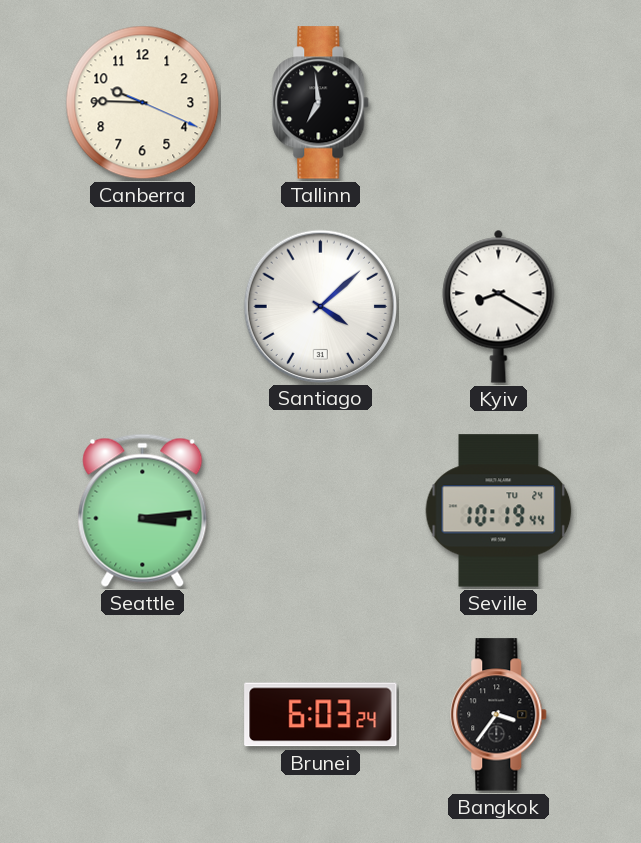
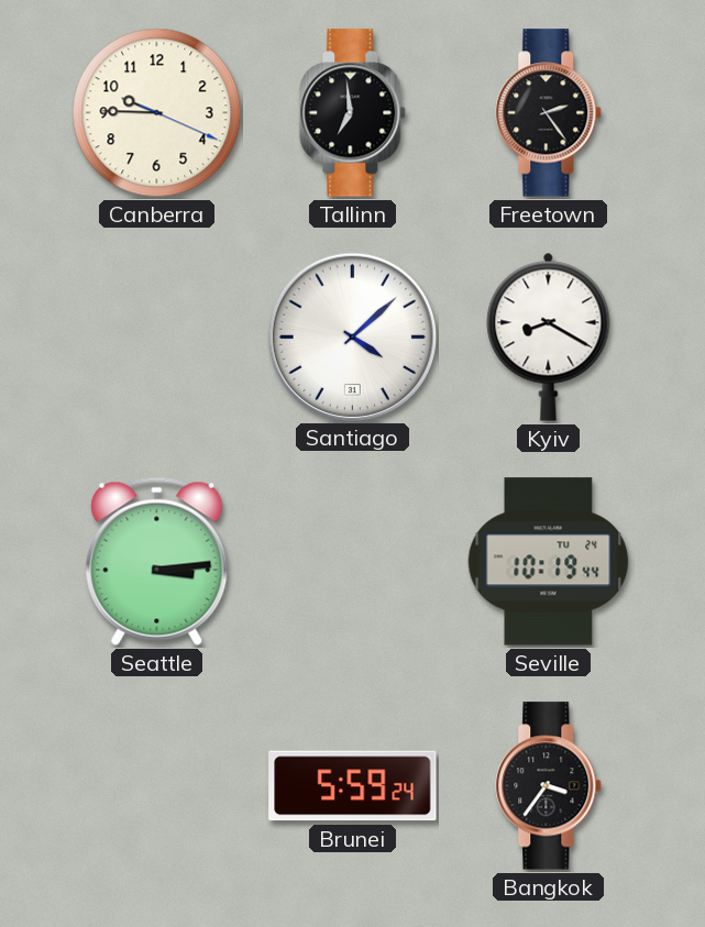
Freetown: none -> 2:24
Brunei: 6:03 -> 5:59
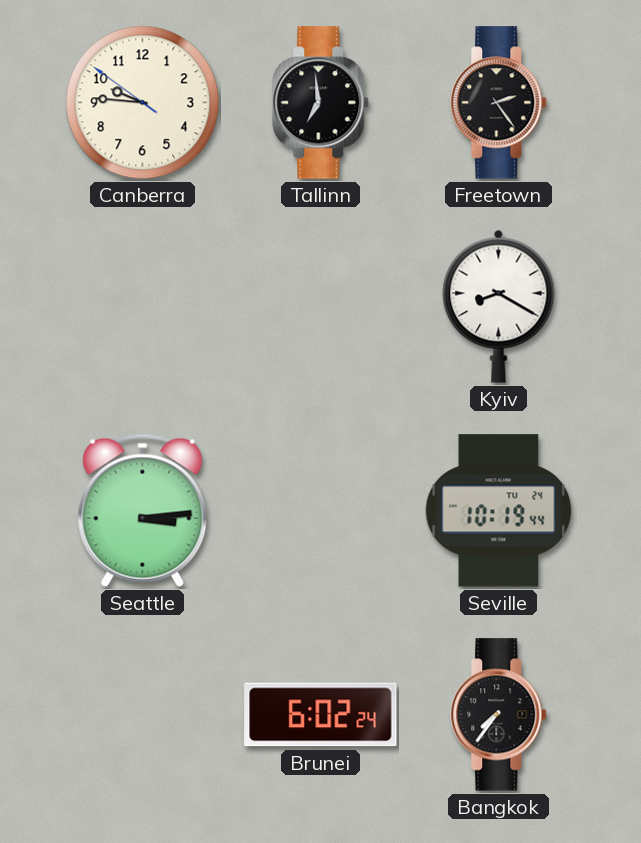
Canberra: 9:45:19 -> 9:45:51
Santiago: 4:08 -> none
Brunei: 5:59 -> 6:02
Bangkok: 3:36 -> 7:36
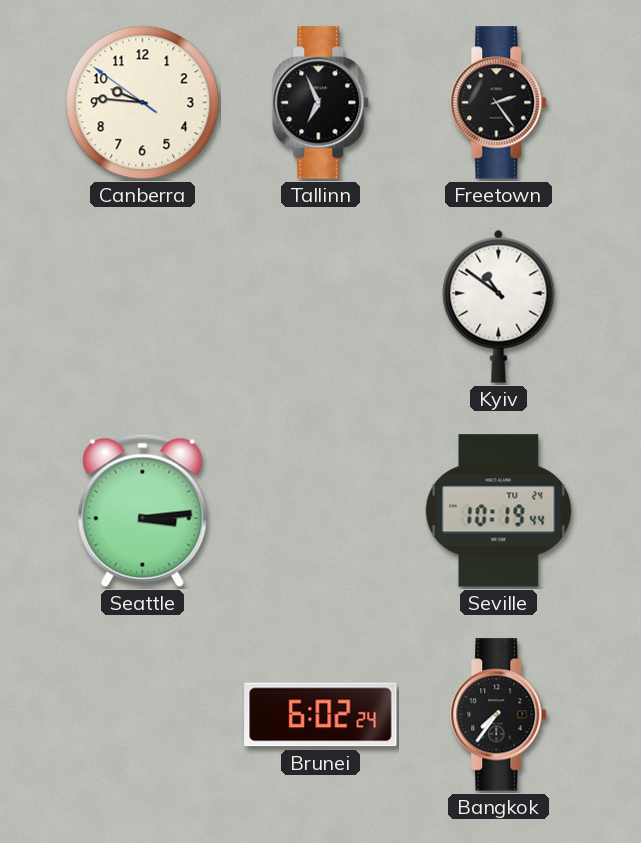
Tallinn: 6:59 -> 6:56
Kyiv: 8:20 -> 10:51
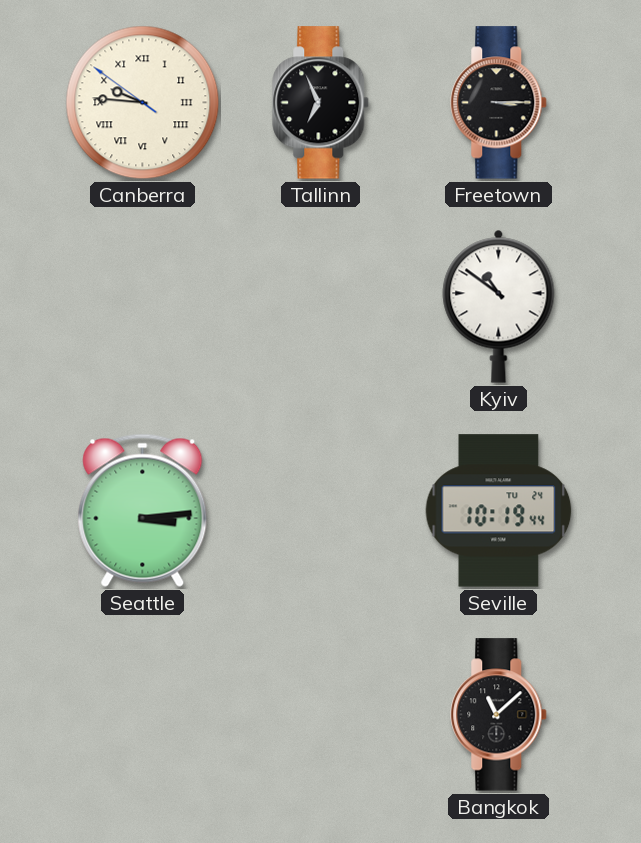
Canberra numerals: Arabic -> Roman
Freetown: 2:24 -> 3:15
Brunei: 6:02 -> none
Bangkok: 7:36 -> 11:08
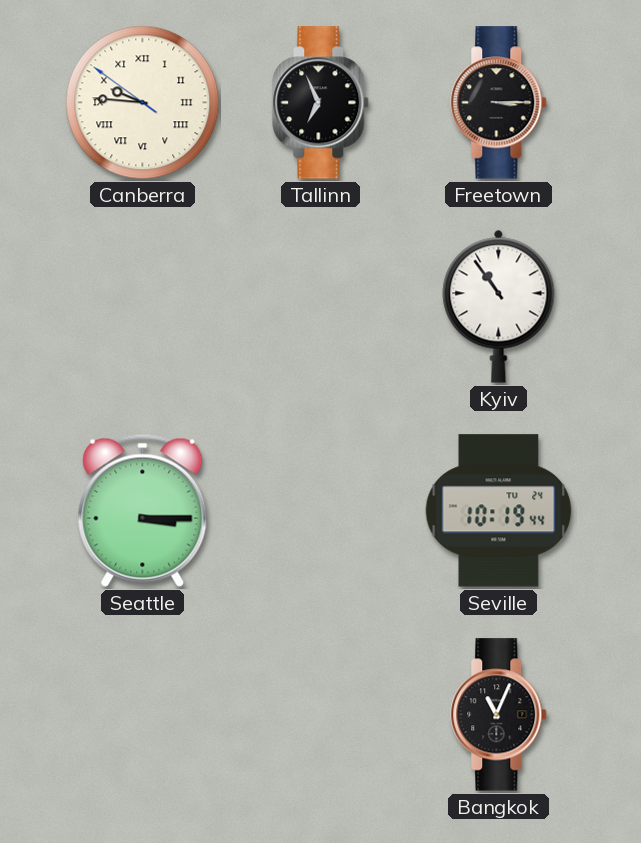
Kyiv: 10:51 -> 10:54
Seattle: 3:14 -> 3:15
Bangkok: 11:08 -> 11:04
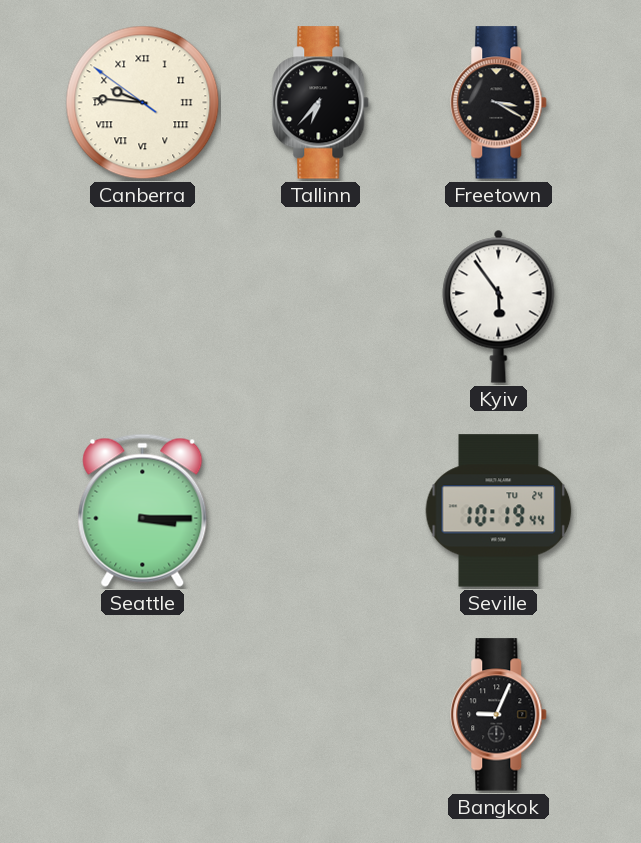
Tallinn: 6:56 -> 6:37
Freetown: 3:15 -> 3:20
Kyiv: 10:54 -> 5:54
Bangkok: 11:04 -> 9:04
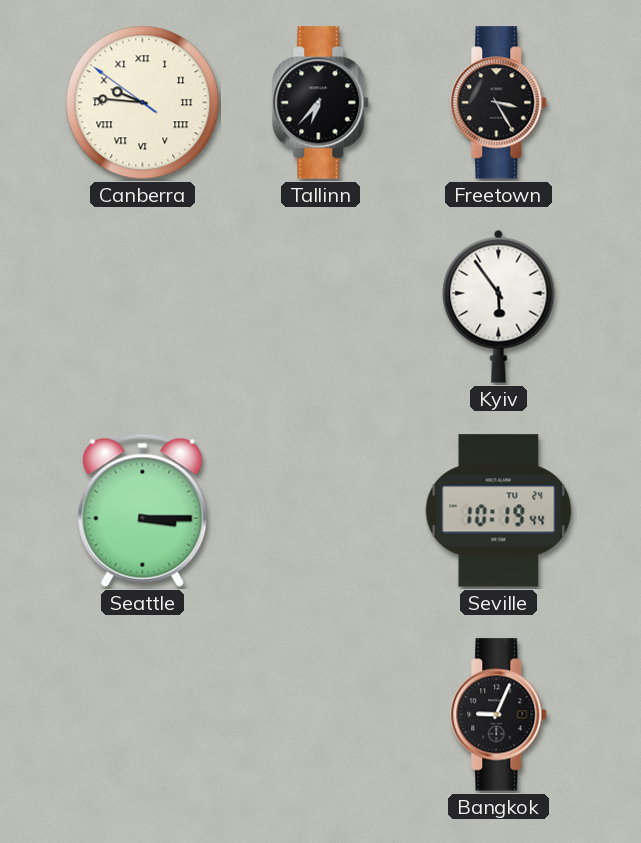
Freetown: 3:20 -> 3:25
